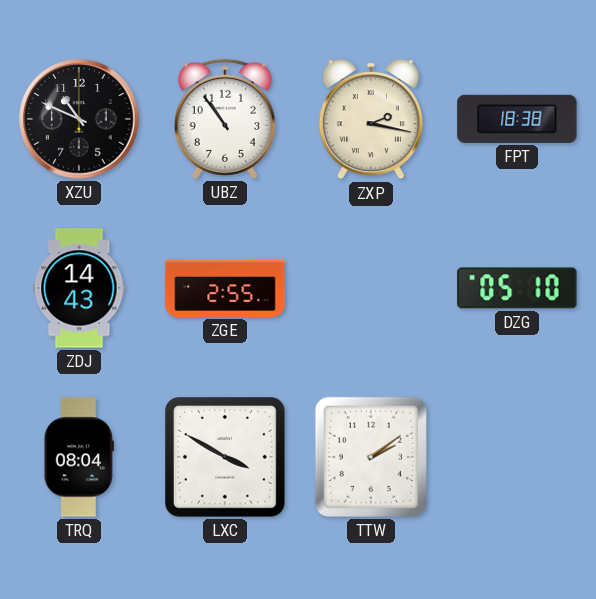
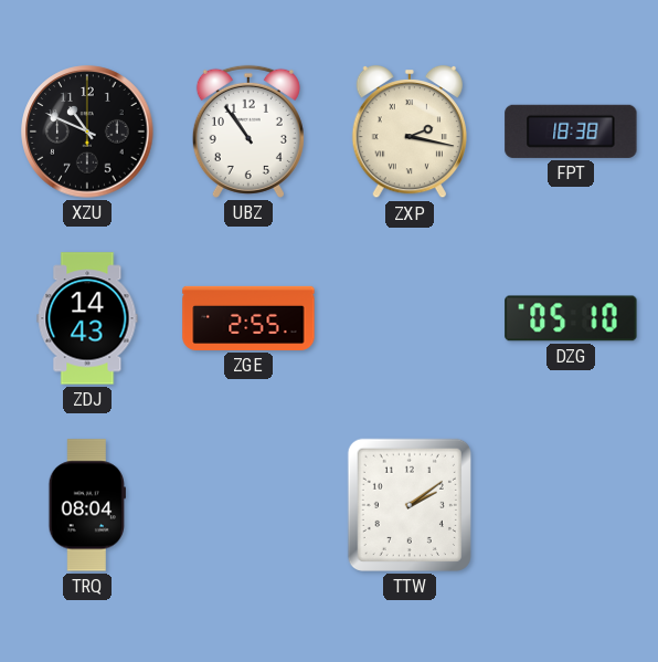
LXC: 3:50 -> none
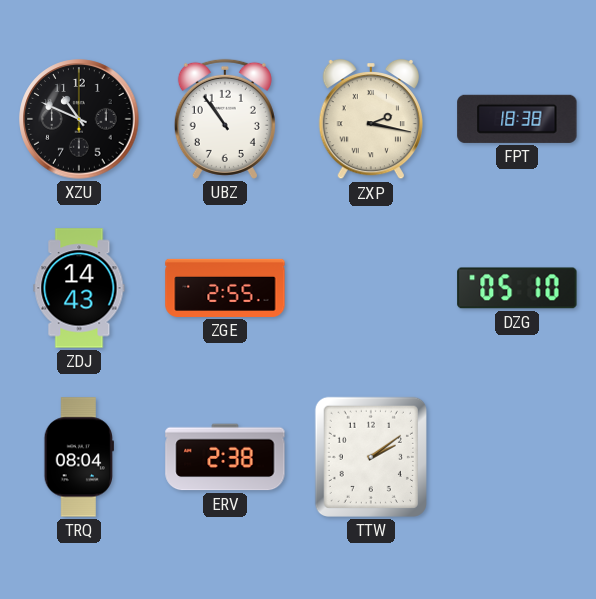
ERV: none -> 2:38
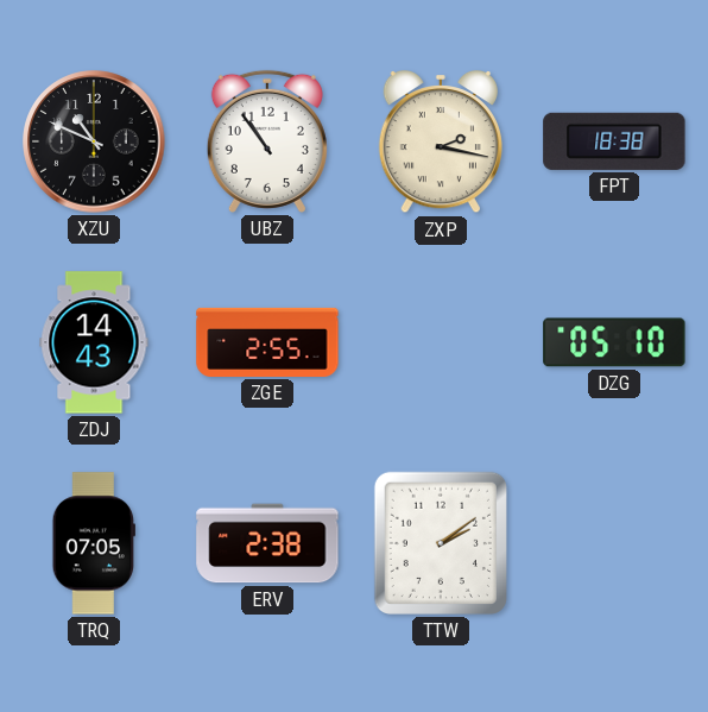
TRQ: 08:04 -> 07:05
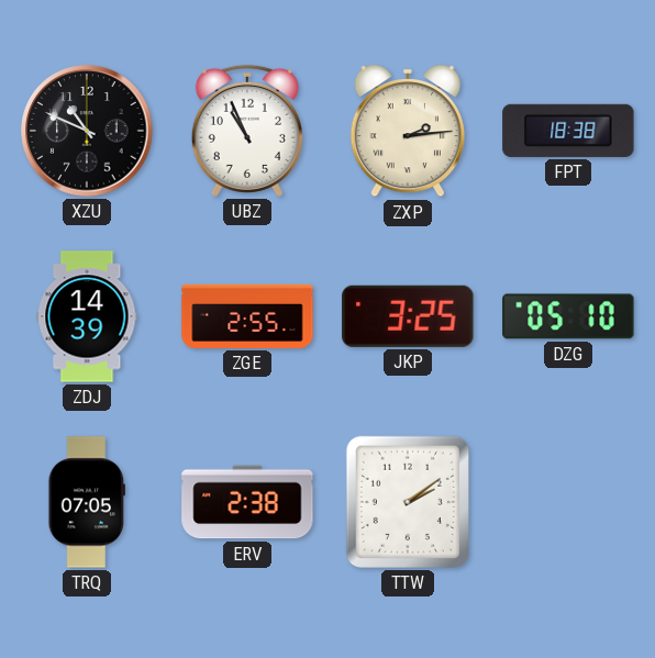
UBZ: 10:54 -> 10:56
ZXP: 2:17 -> 2:14
ZDJ: 14:43 -> 14:39
JKP: none -> 3:25
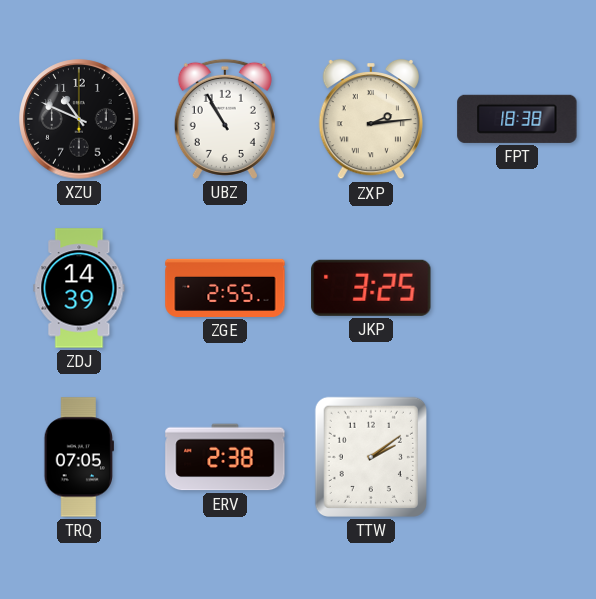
UBZ: 10:56 -> 10:55
DZG: 05:10 -> none
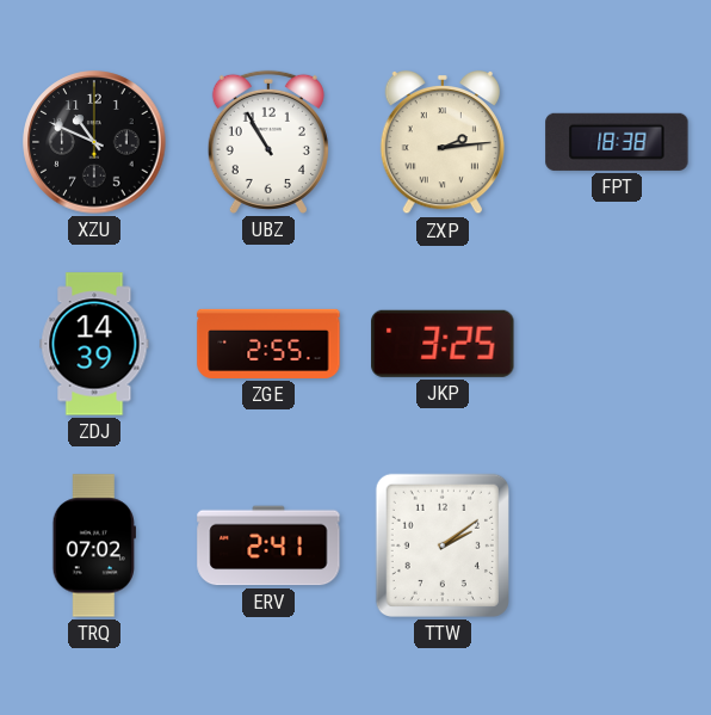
TRQ: 07:05 -> 07:02
ERV: 2:38 -> 2:41
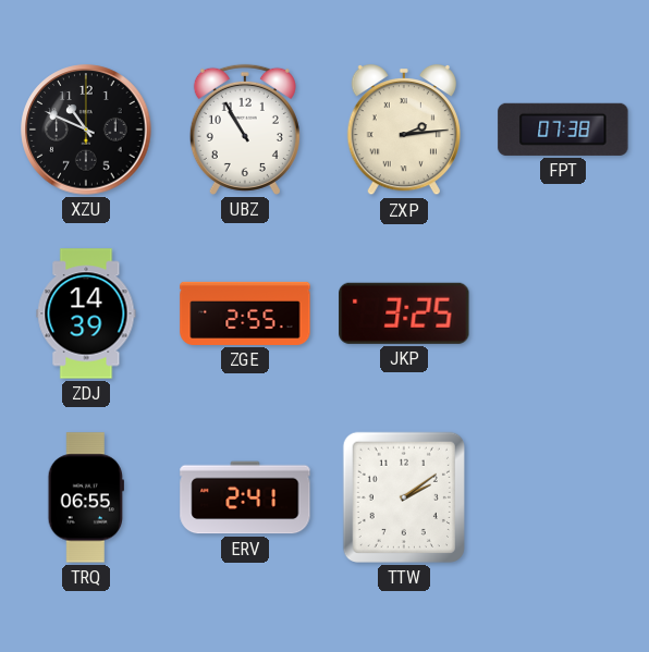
FPT: 18:38 -> 07:38
TRQ: 07:02 -> 06:55
